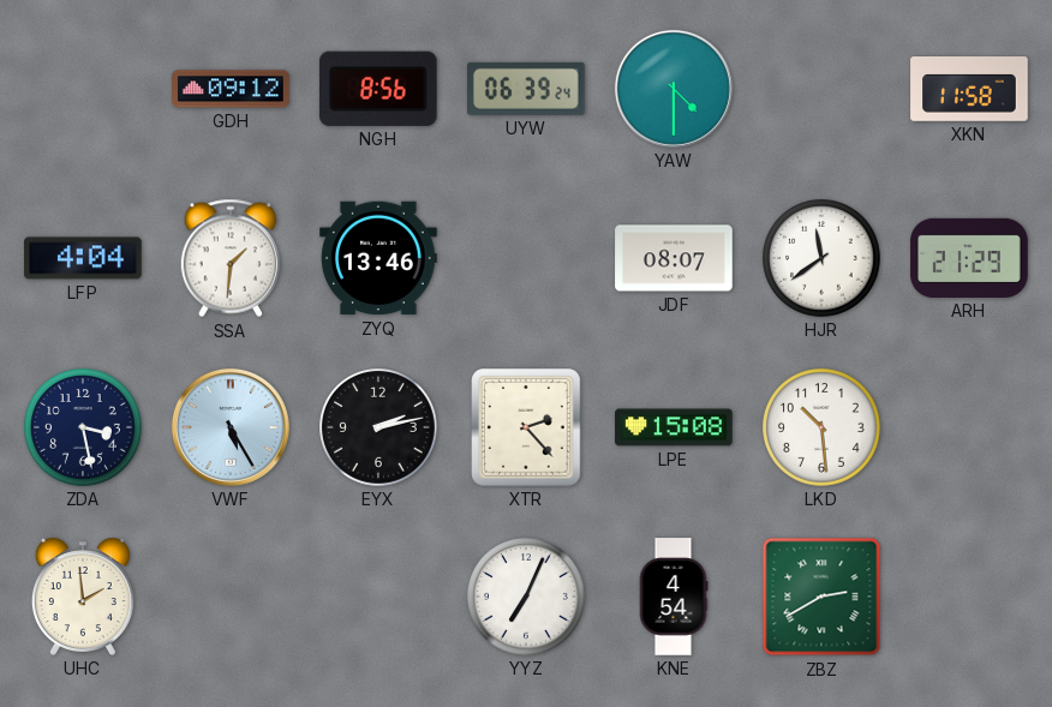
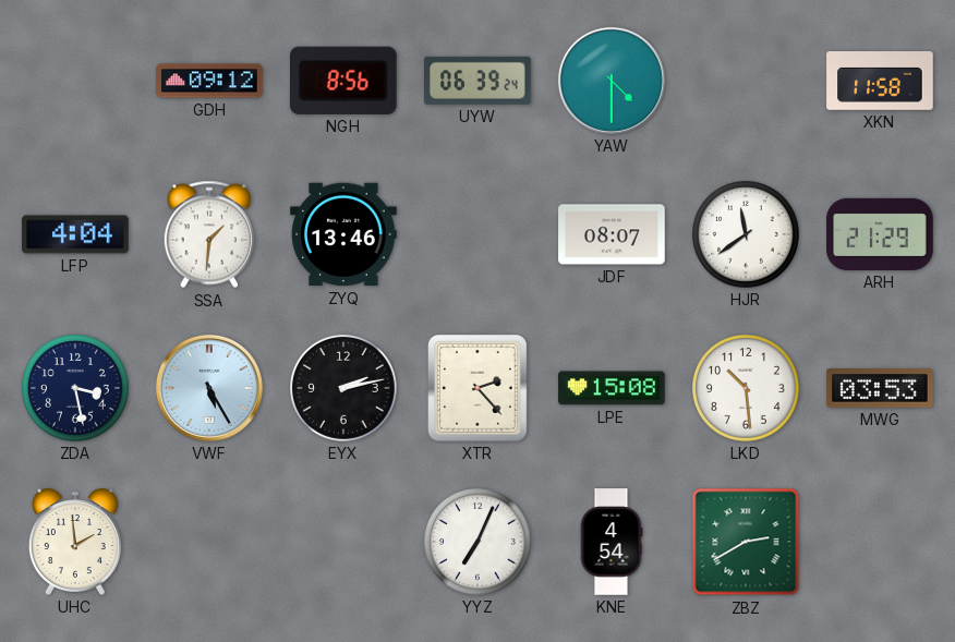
MWG: none -> 03:53
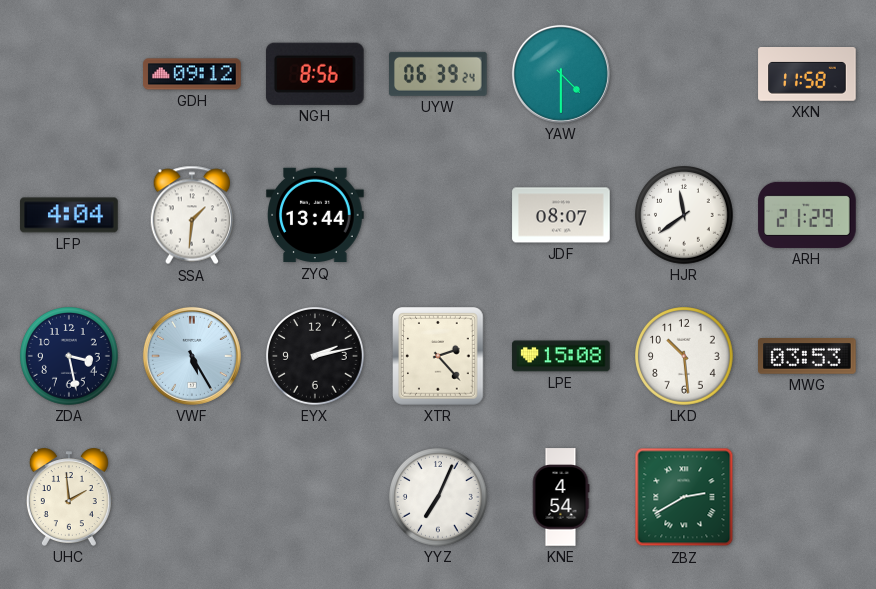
ZYQ: 13:46 -> 13:44
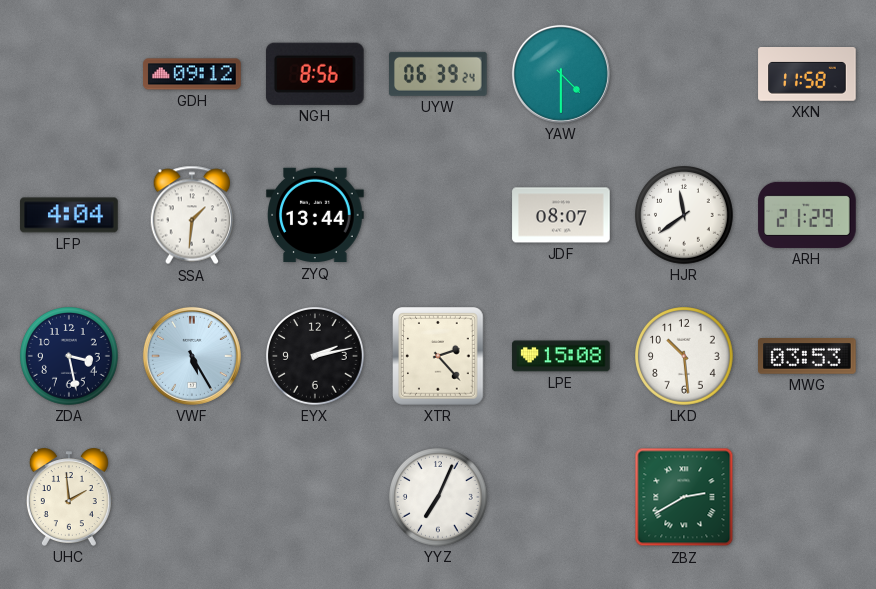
KNE: 4:54 -> none
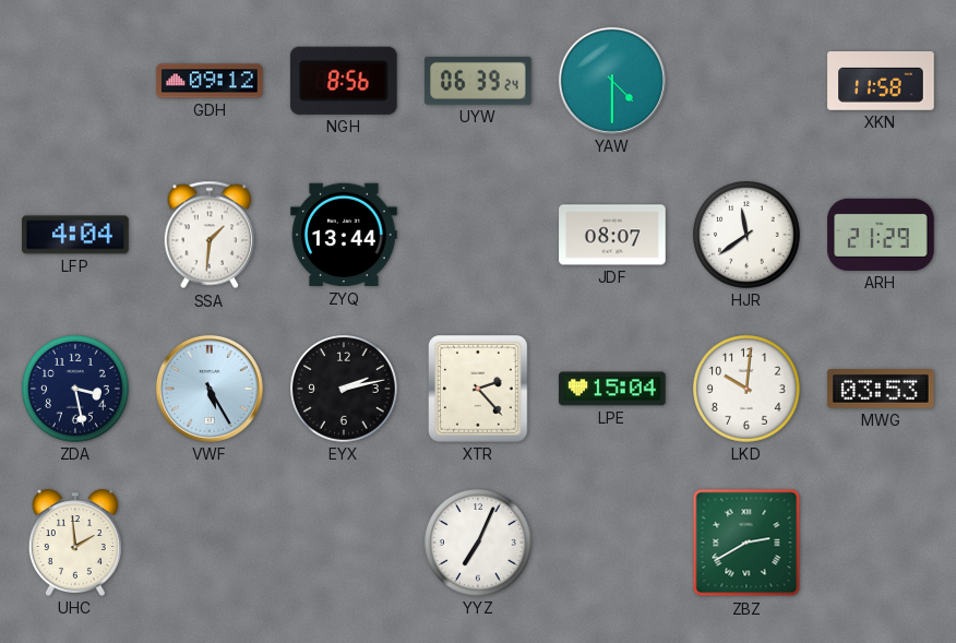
LPE: 15:08 -> 15:04
LKD: 10:29 -> 10:01
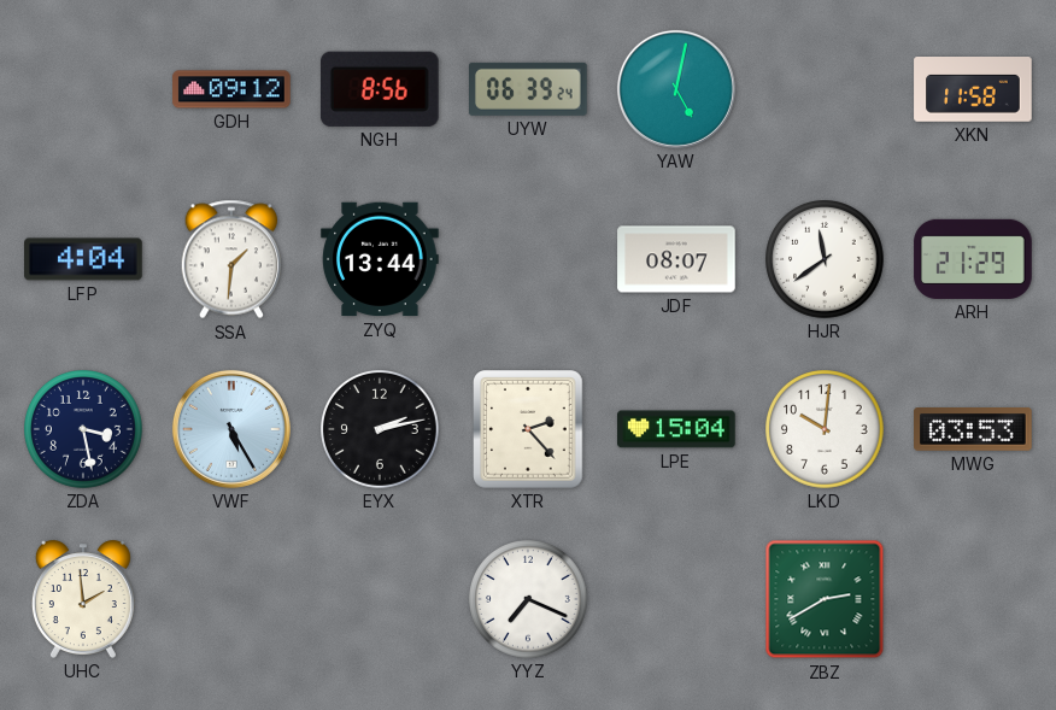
YAW: 4:30 -> 5:02
YYZ: 7:04 -> 7:19
